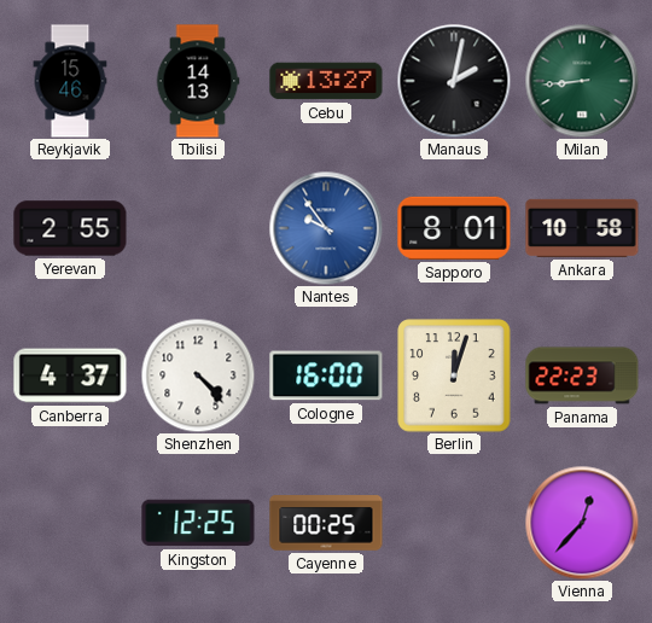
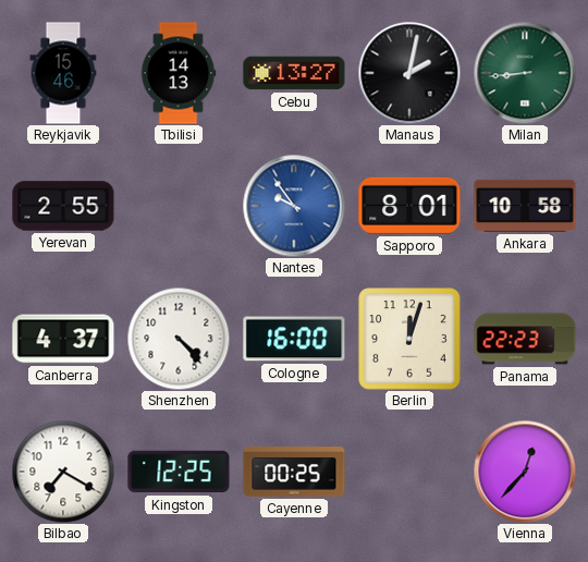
Bilbao: none -> 7:20
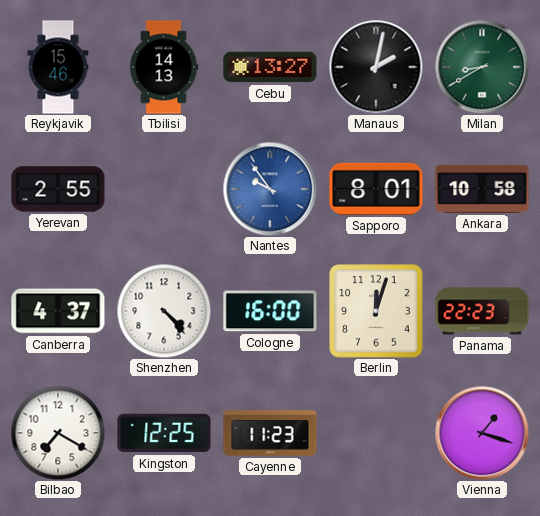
Milan: 8:44 -> 8:40
Cayenne: 00:25 -> 11:23
Vienna: 12:37 -> 1:18
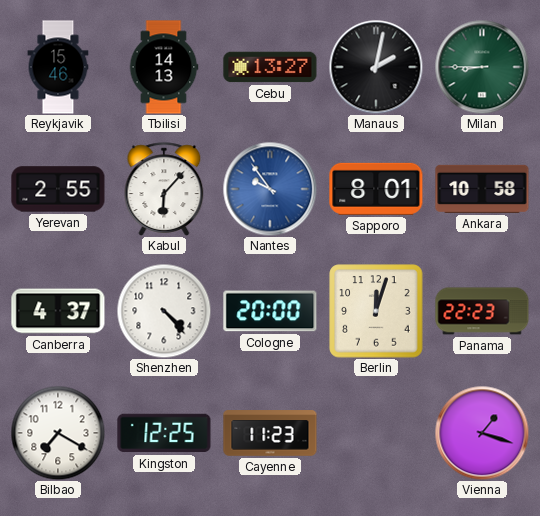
Milan: 8:40 -> 8:45
Kabul: none -> 6:07
Cologne: 16:00 -> 20:00
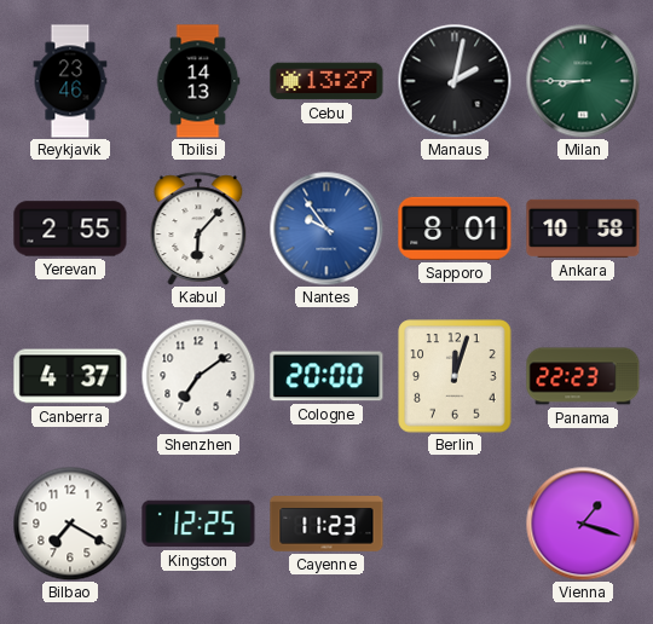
Reykjavik: 15:46 -> 23:46
Shenzhen: 4:23 -> 7:09
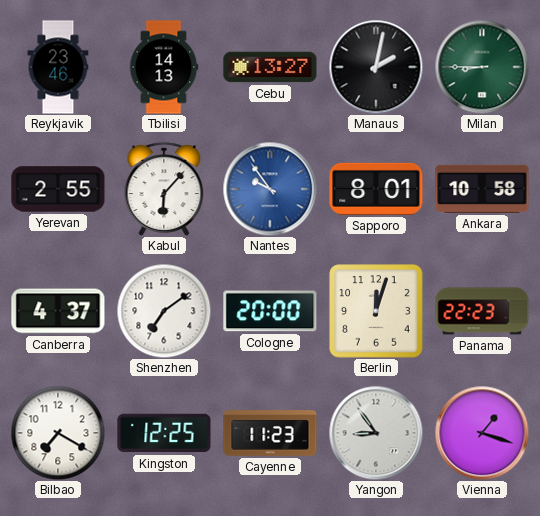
Yangon: none -> 8:54
